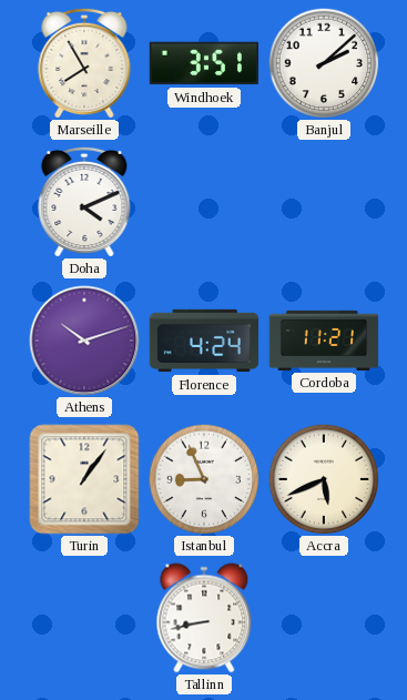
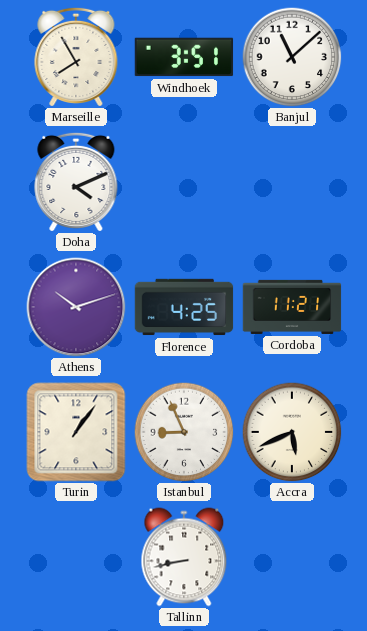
Banjul: 2:08 -> 11:08
Florence: 4:24 -> 4:25
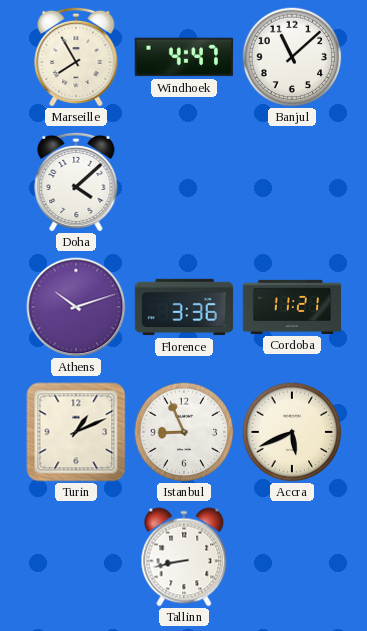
Windhoek: 3:51 -> 4:47
Doha: 4:11 -> 4:08
Florence: 4:25 -> 3:36
Turin: 1:06 -> 1:11
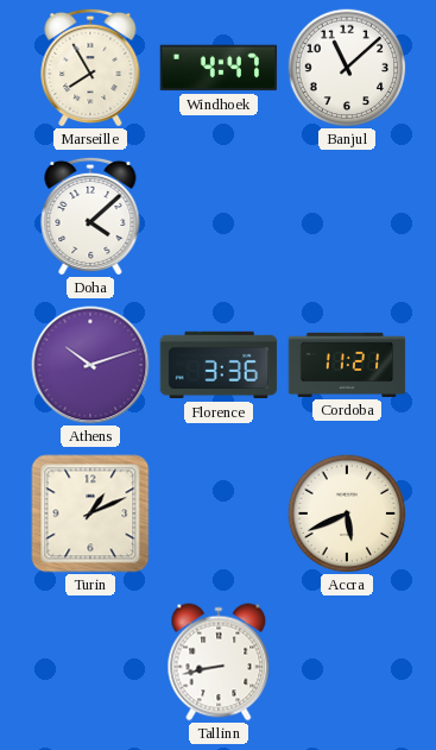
Istanbul: 8:56 -> none
